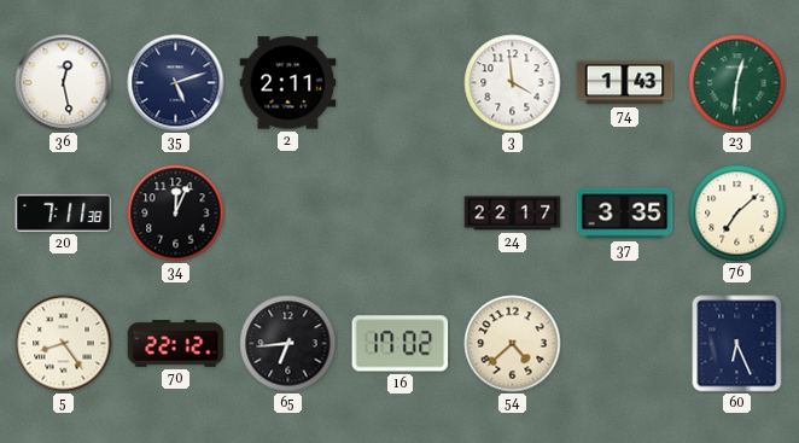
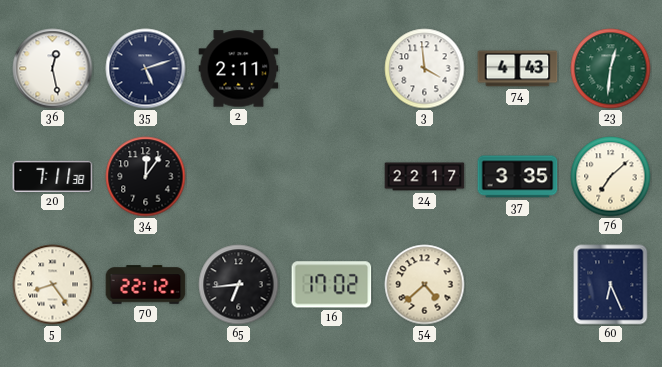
74: 1:43 -> 4:43
34: 12:04 -> 12:06
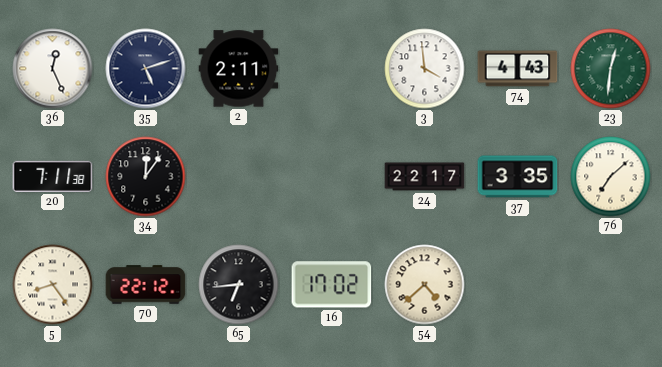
36: 12:28 -> 12:26
60: 6:26 -> none
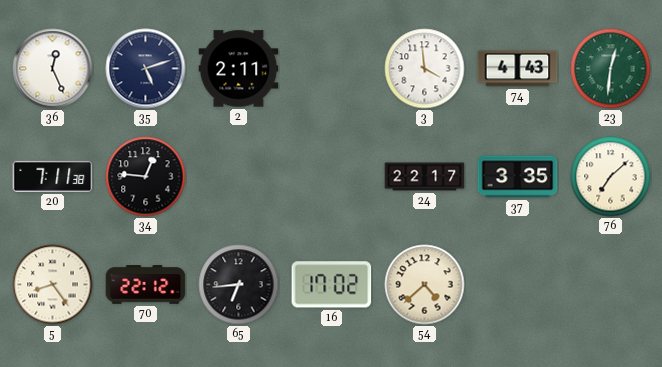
34: 12:06 -> 12:46
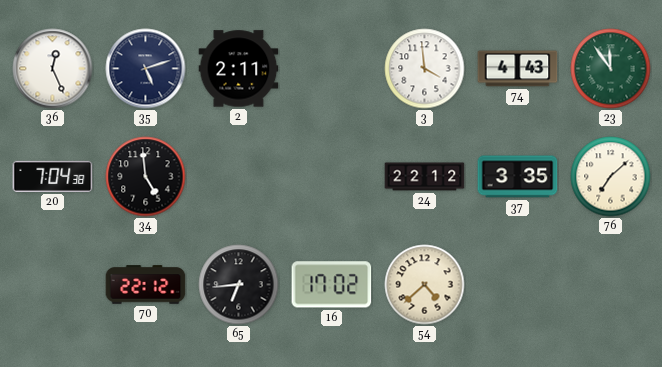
23: 12:31 -> 11:54
20: 7:11 -> 7:04
34: 12:46 -> 4:59
24: 22:17 -> 22:12
5: 8:24 -> none
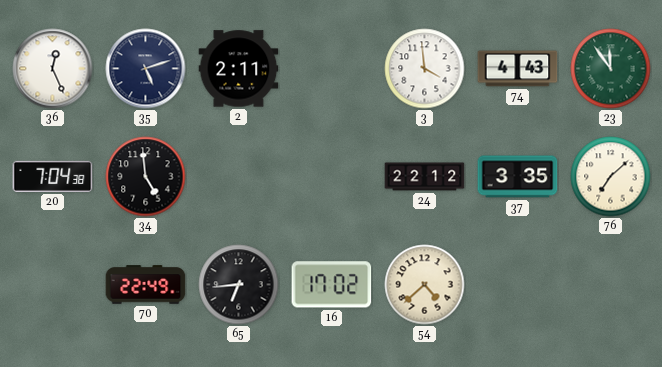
70: 22:12 -> 22:49
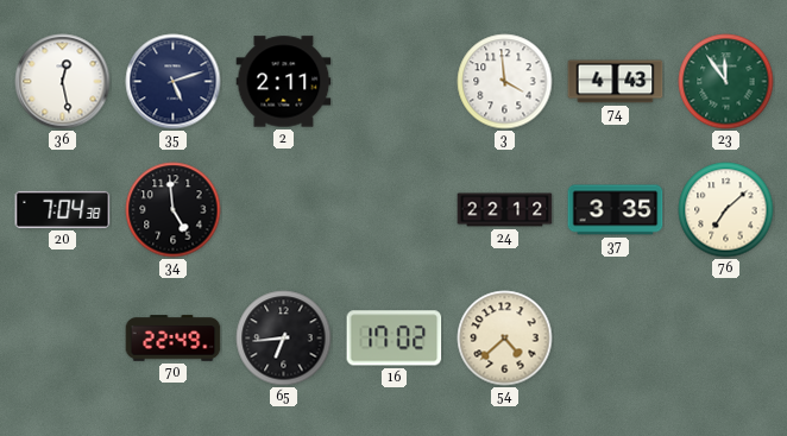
36: 12:26 -> 12:28
